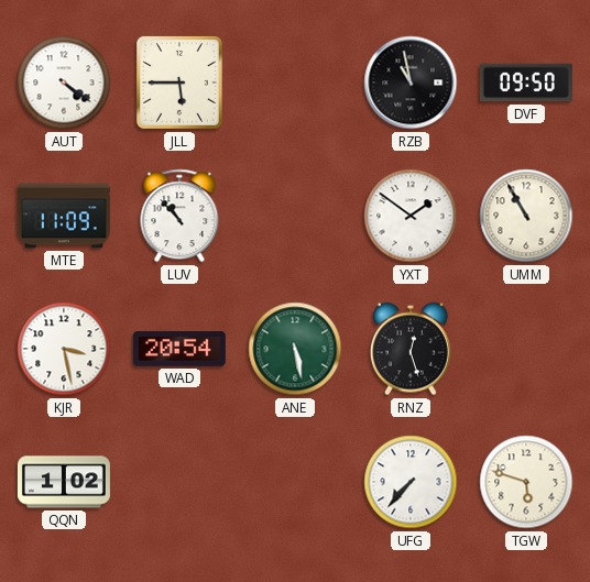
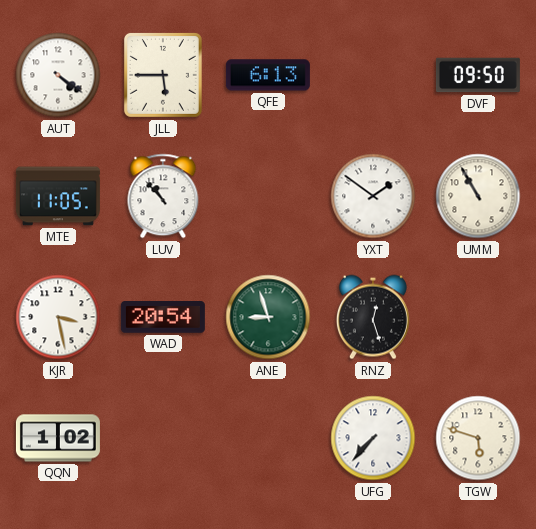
QFE: none -> 6:13
RZB: 10:58 -> none
MTE: 11:09 -> 11:05
ANE: 5:28 -> 8:57
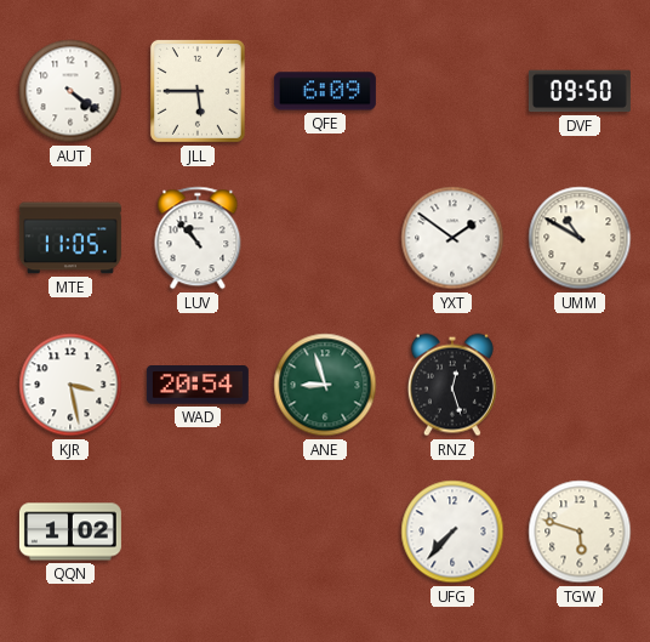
QFE: 6:13 -> 6:09
UMM: 10:55 -> 10:50
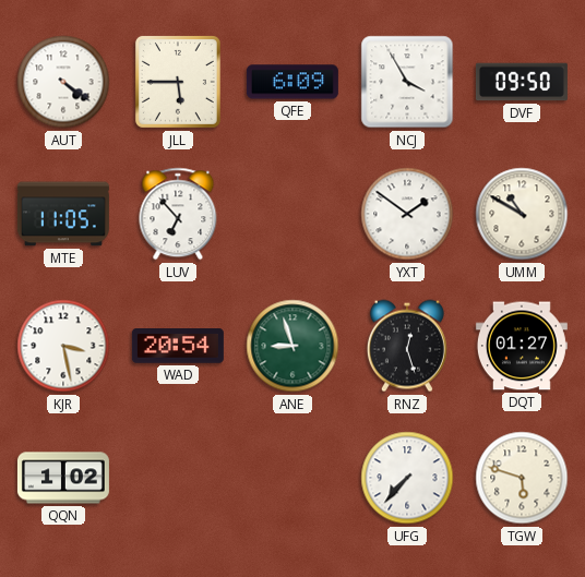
NCJ: none -> 3:55
LUV: 10:53 -> 6:53
DQT: none -> 01:27
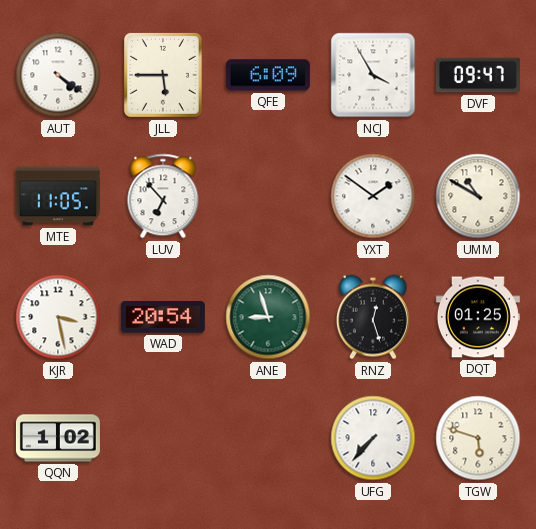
DVF: 09:50 -> 09:47
DQT: 01:27 -> 01:25
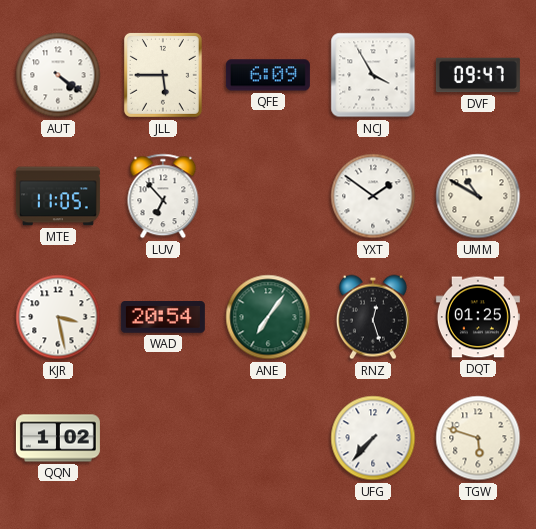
ANE: 8:57 -> 7:06
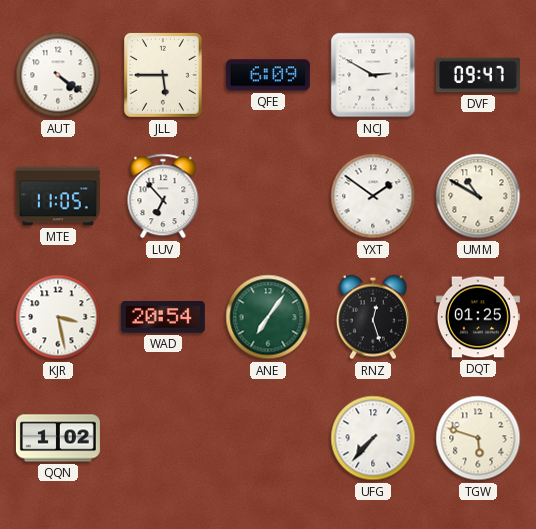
NCJ: 3:55 -> 2:50
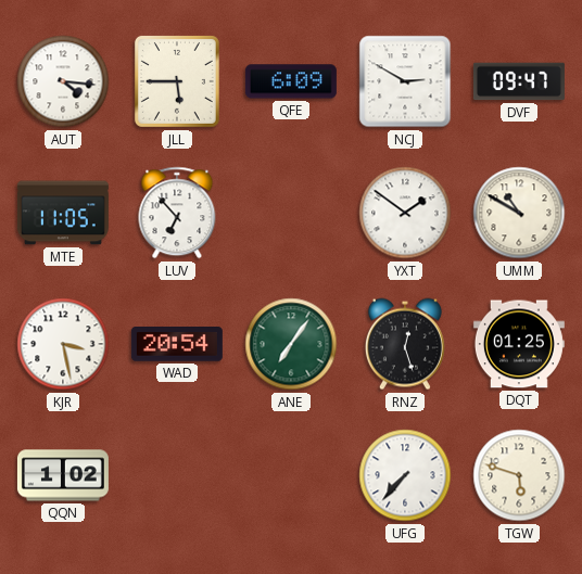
AUT: 4:21 -> 4:16
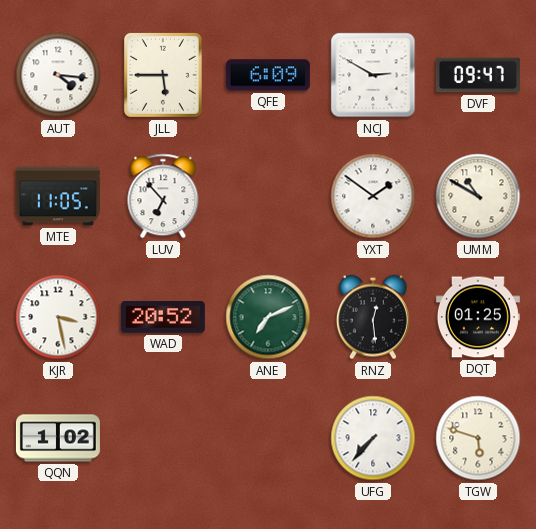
WAD: 20:54 -> 20:52
ANE: 7:06 -> 7:11
RNZ: 12:27 -> 12:29
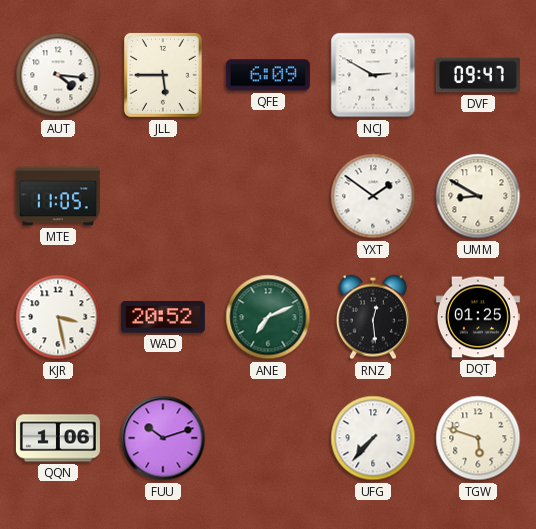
LUV: 6:53 -> none
UMM: 10:50 -> 8:50
QQN: 1:02 -> 1:06
FUU: none -> 10:12
